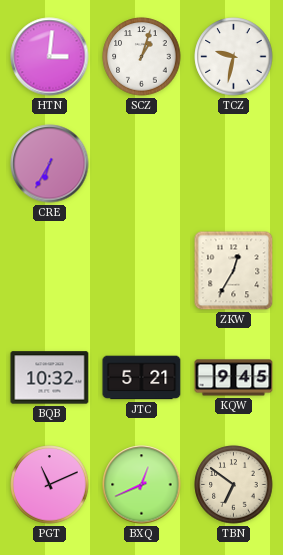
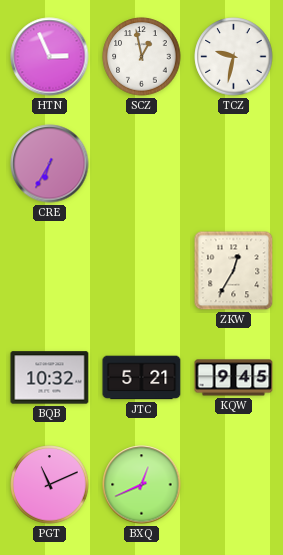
HTN: 3:01 -> 2:56
SCZ: 1:03 -> 12:58
TBN: 6:51 -> none
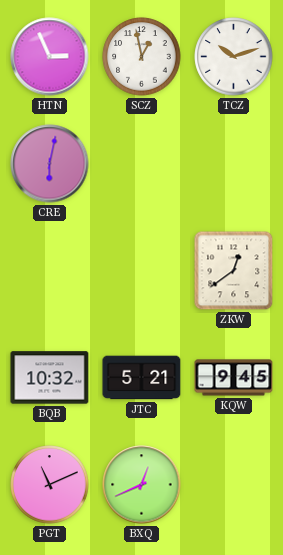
TCZ: 9:32 -> 10:12
CRE: 6:35 -> 6:02
ZKW: 12:35 -> 12:39
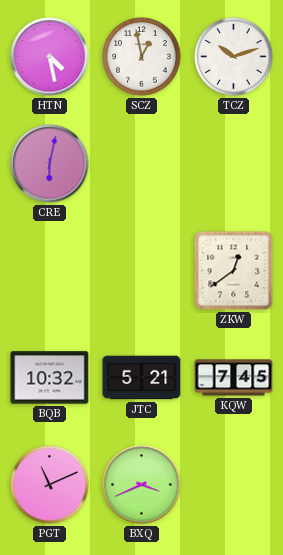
HTN: 2:56 -> 4:28
KQW: 9:45 -> 7:45
BXQ: 12:41 -> 3:41
